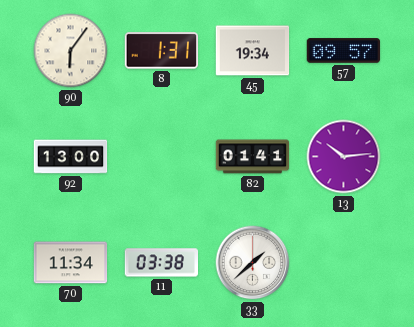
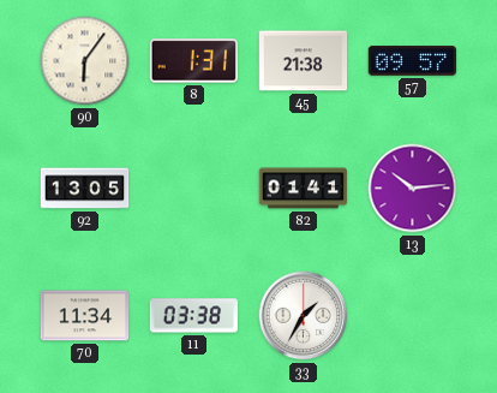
45: 19:34 -> 21:38
92: 13:00 -> 13:05
33: 1:38 -> 1:35
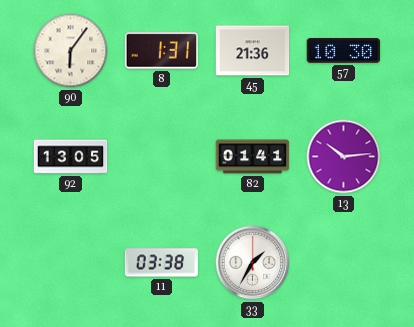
45: 21:38 -> 21:36
57: 09:57 -> 10:30
70: 11:34 -> none
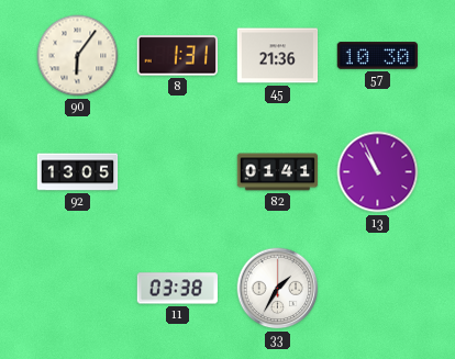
13: 10:14 -> 10:56
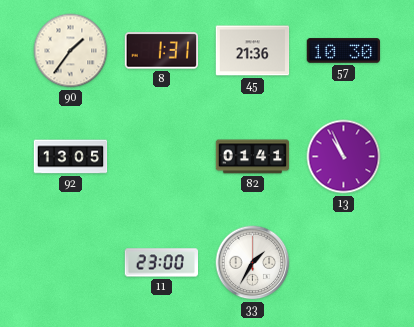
90: 6:06 -> 1:36
11: 03:38 -> 23:00
